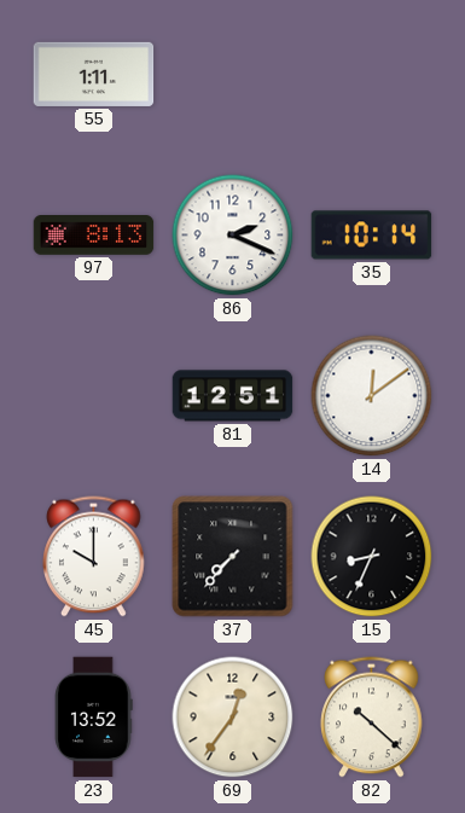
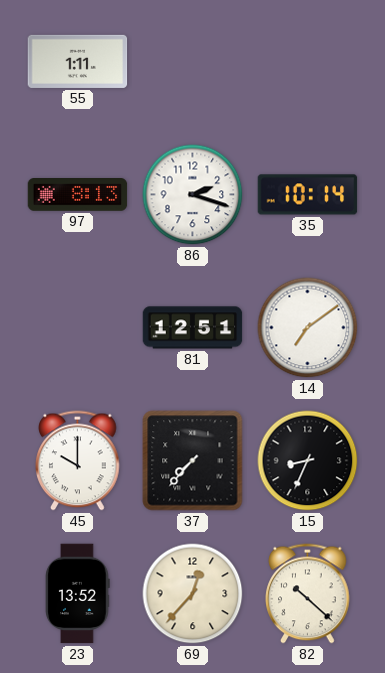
86: 2:19 -> 2:18
14: 12:09 -> 7:09
69: 12:36 -> 12:37
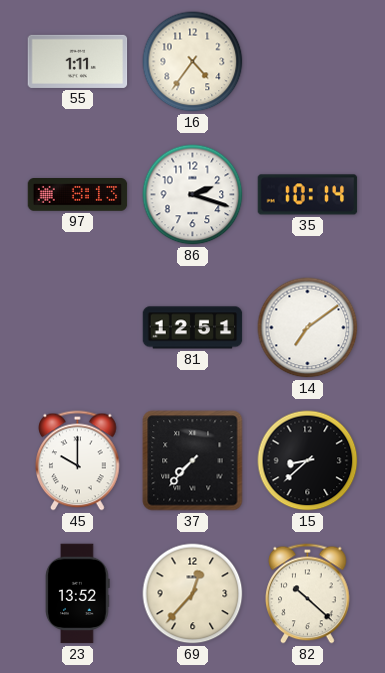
16: none -> 4:36
15: 8:34 -> 8:38
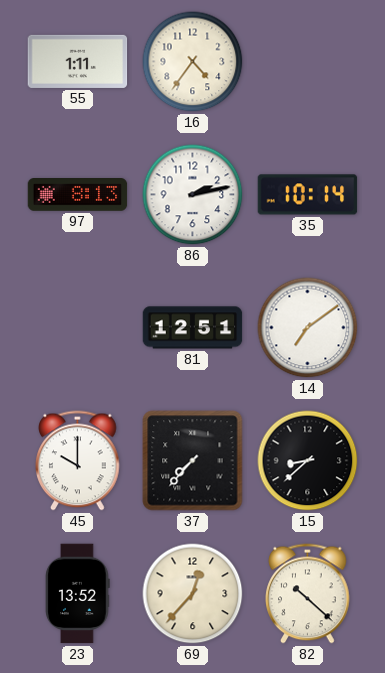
86: 2:18 -> 2:13
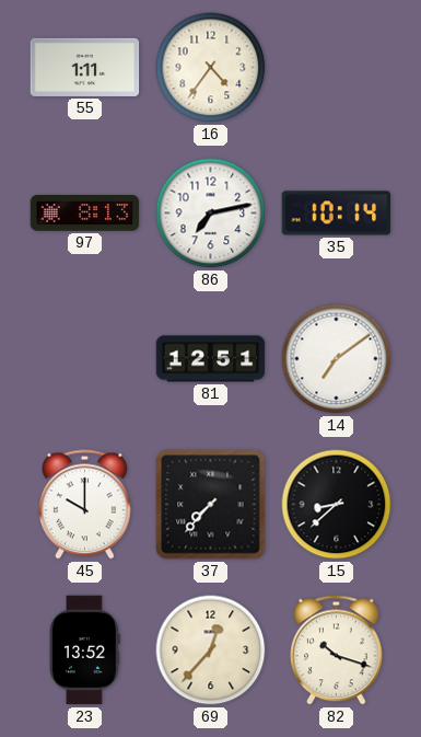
86: 2:13 -> 7:13
82: 10:22 -> 10:18
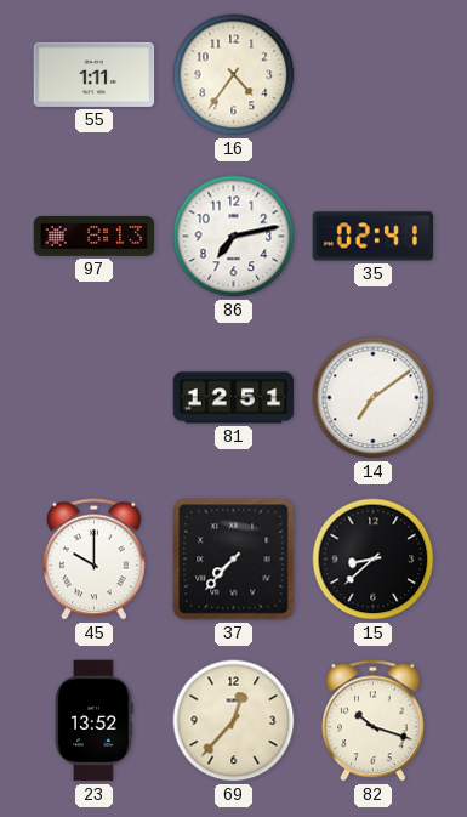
35: 10:14 -> 02:41
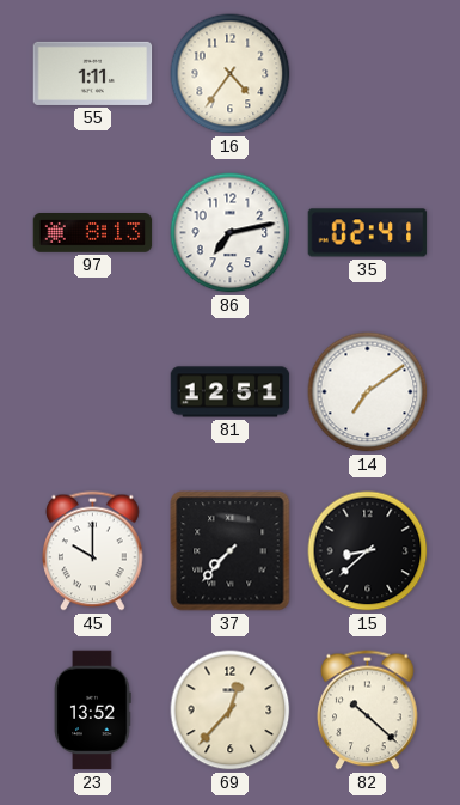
82: 10:18 -> 10:22
